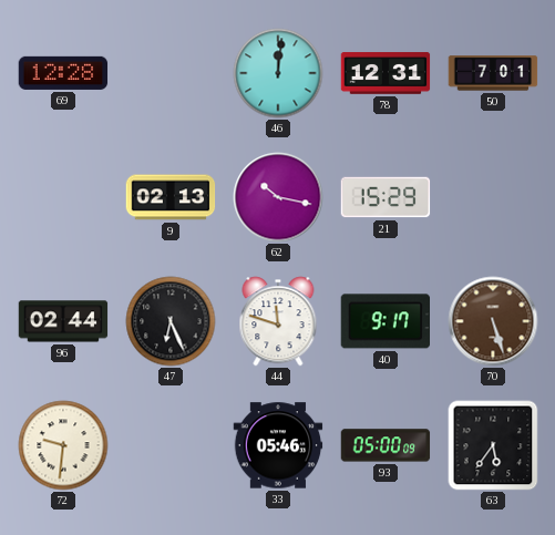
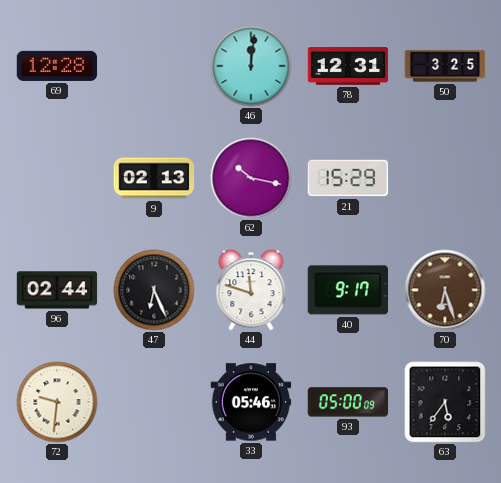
50: 7:01 -> 3:25
70: 5:27 -> 6:27
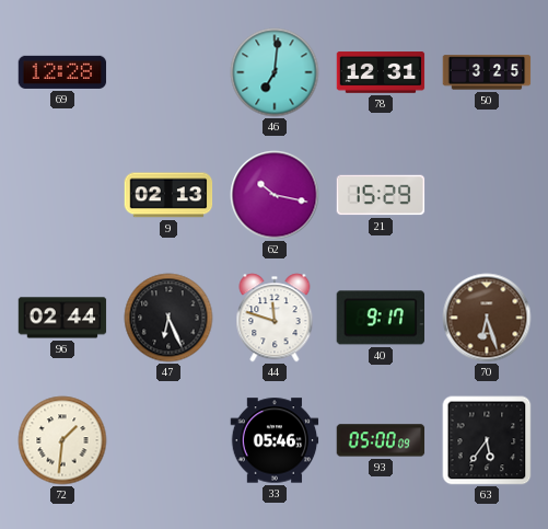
46: 12:01 -> 7:01
72: 9:31 -> 1:31
